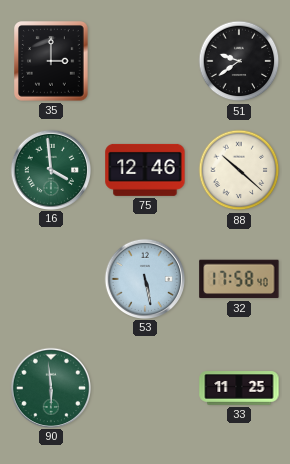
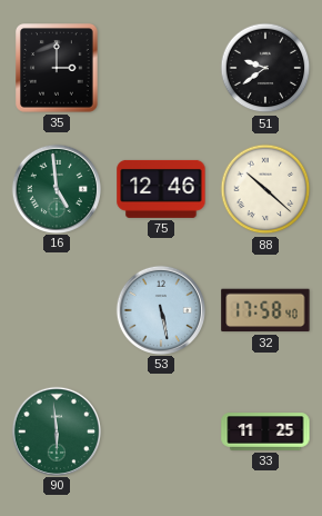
16: 3:59 -> 4:59
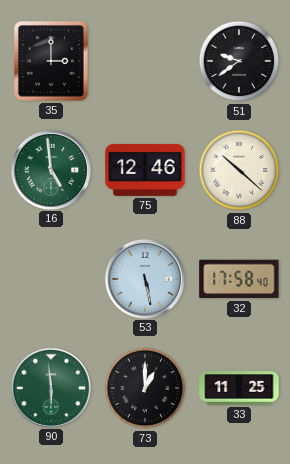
73: none -> 1:00
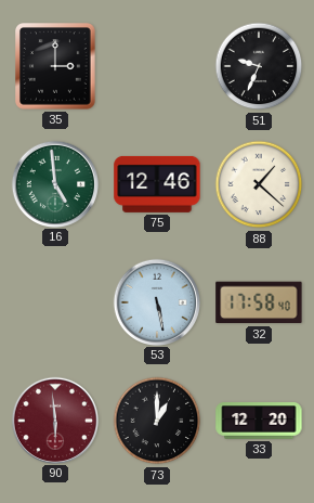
51: 9:39 -> 9:34
88: 10:22 -> 1:22
90 dial: green -> burgundy
33: 11:25 -> 12:20
